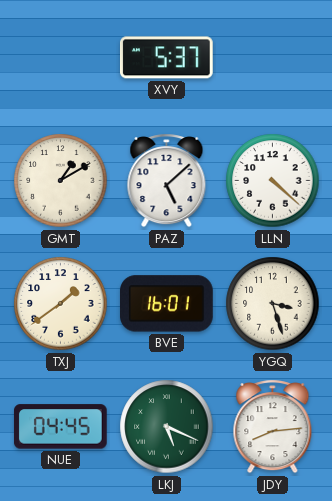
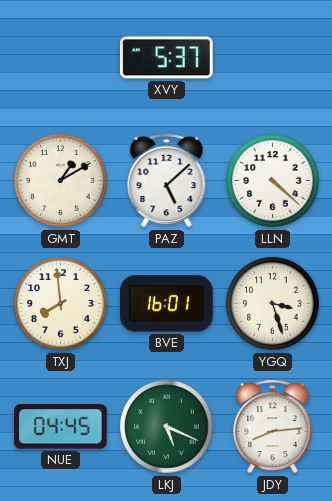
TXJ: 1:39 -> 7:59
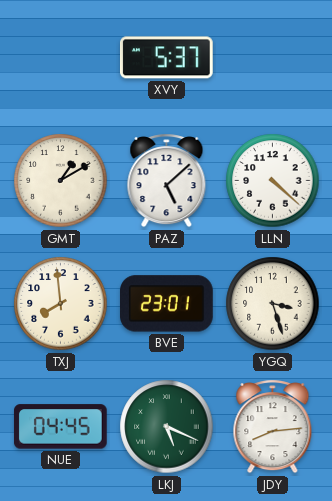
BVE: 16:01 -> 23:01
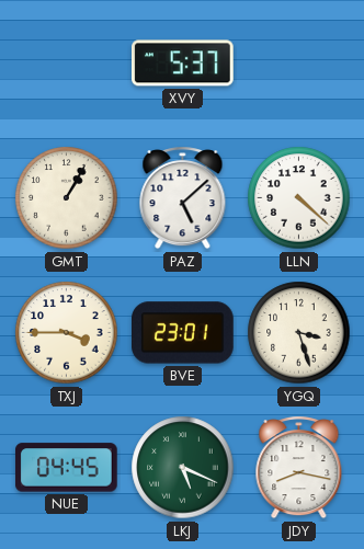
GMT: 1:10 -> 1:05
TXJ: 7:59 -> 3:45
JDY: 8:14 -> 8:17
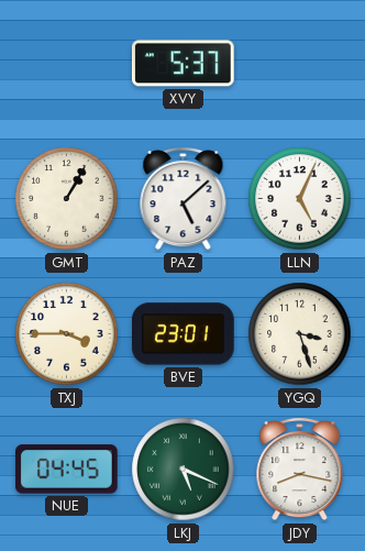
LLN: 4:22 -> 5:04
